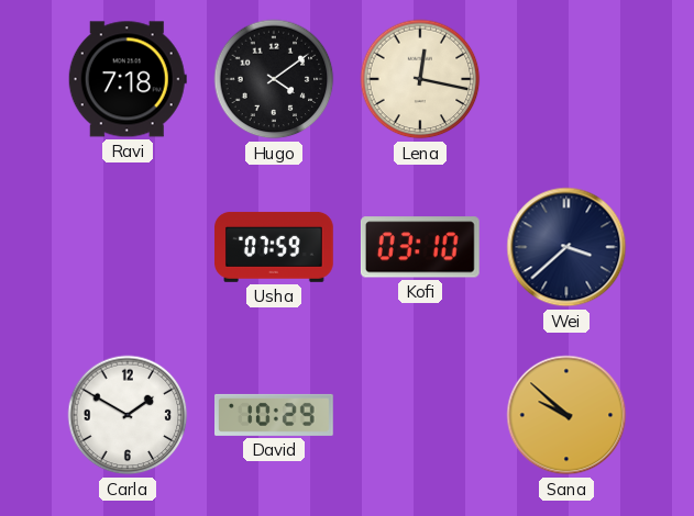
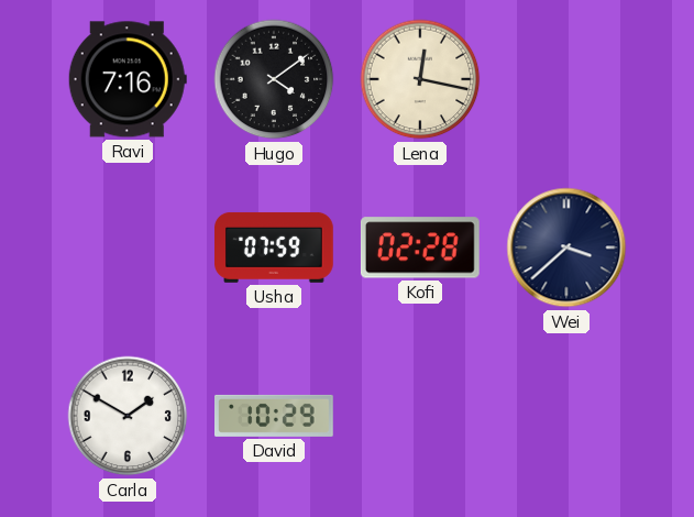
Ravi: 7:18 -> 7:16
Kofi: 03:10 -> 02:28
Sana: 9:52 -> none
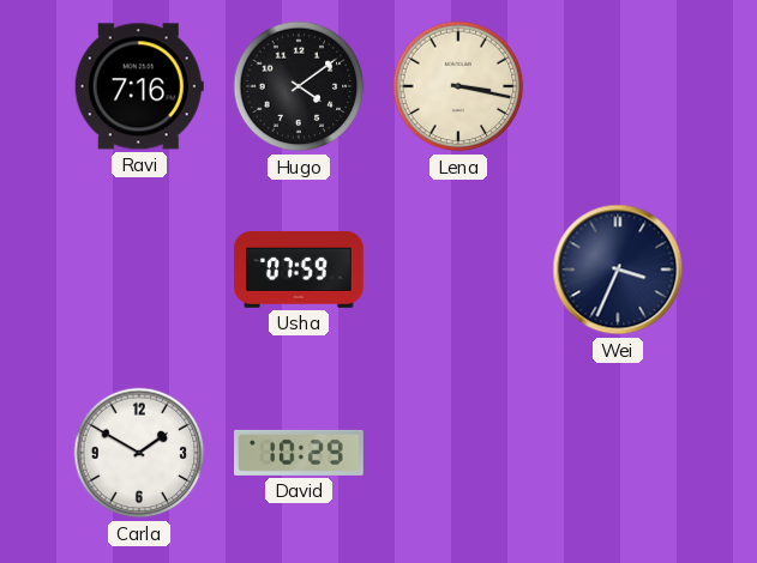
Lena: 12:17 -> 3:17
Kofi: 02:28 -> none
Wei: 3:38 -> 3:34
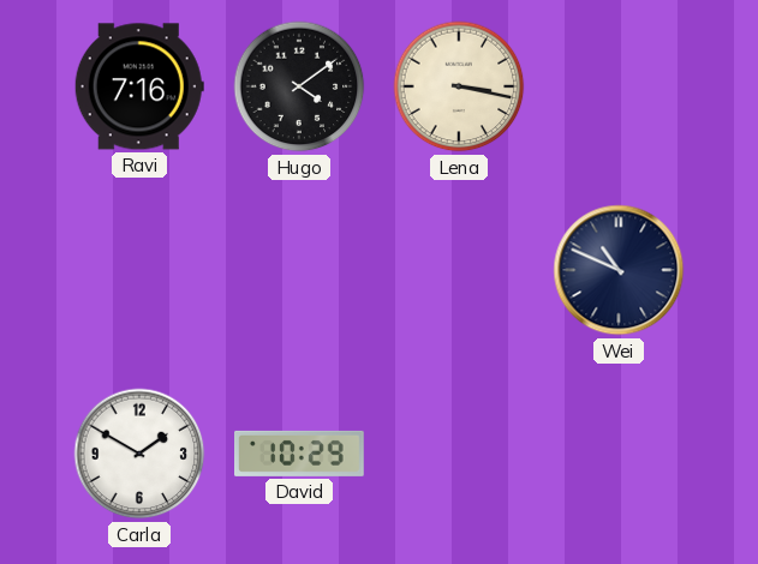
Usha: 07:59 -> none
Wei: 3:34 -> 10:49
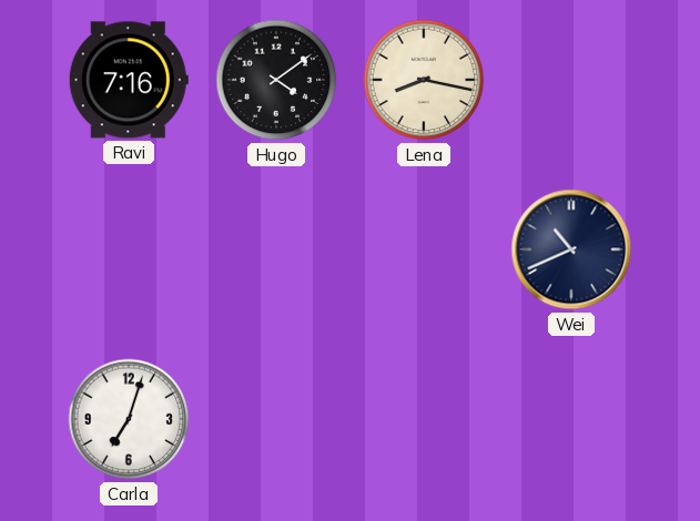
Lena: 3:17 -> 8:17
Wei: 10:49 -> 10:41
Carla: 1:50 -> 7:03
David: 10:29 -> none
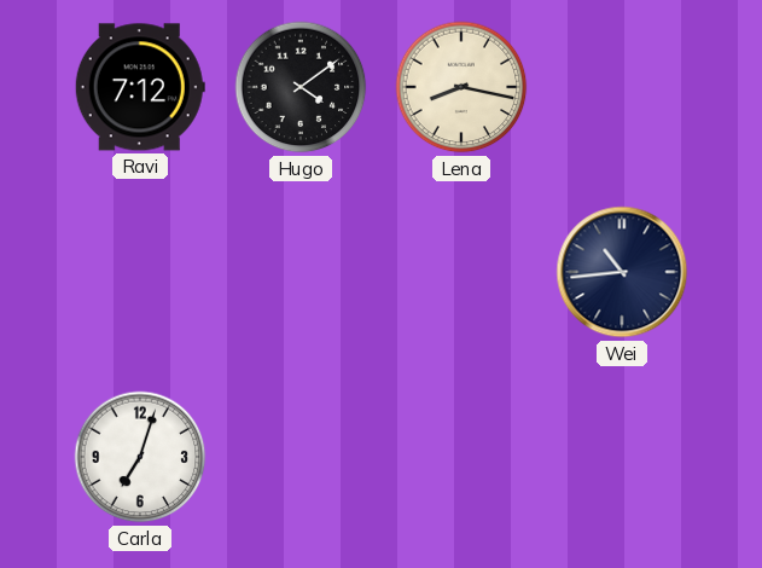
Ravi: 7:16 -> 7:12
Wei: 10:41 -> 10:44
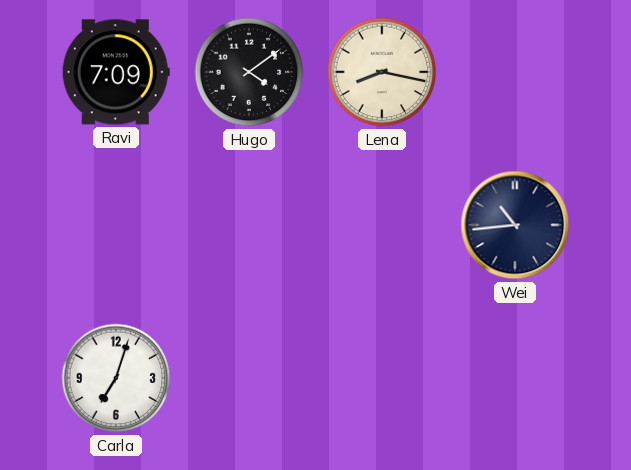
Ravi: 7:12 -> 7:09
